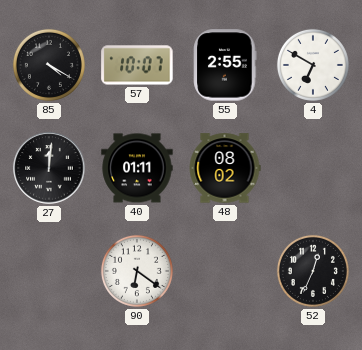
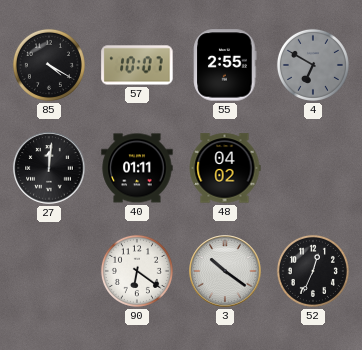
4 dial: white -> grey
48: 08:02 -> 04:02
3: none -> 10:21
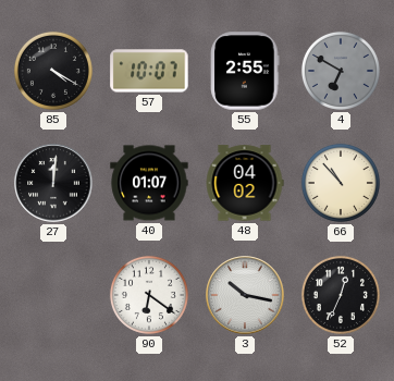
40: 01:11 -> 01:07
66: none -> 10:53
3: 10:21 -> 10:17
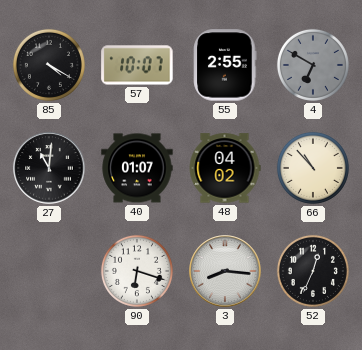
27: 12:01 -> 11:01
90: 6:21 -> 6:18
3: 10:17 -> 8:16
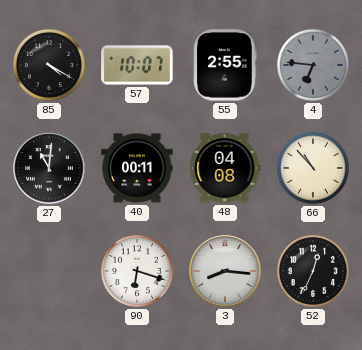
4: 6:50 -> 6:46
40: 01:07 -> 00:11
48: 04:02 -> 04:08
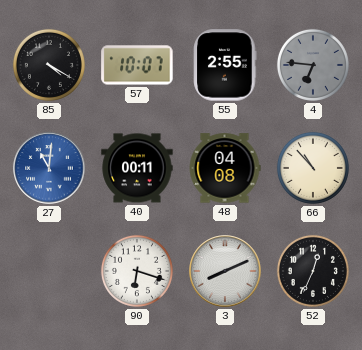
27 dial: black -> blue
3: 8:16 -> 8:11
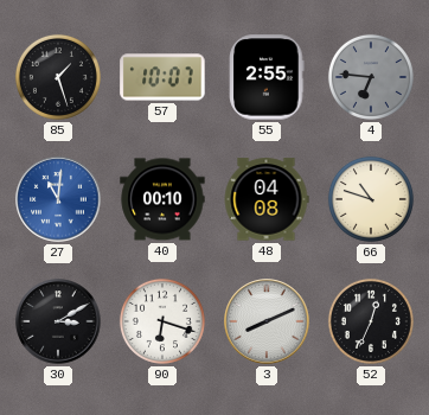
85: 4:20 -> 1:27
40: 00:11 -> 00:10
66: 10:53 -> 10:48
30: none -> 3:10
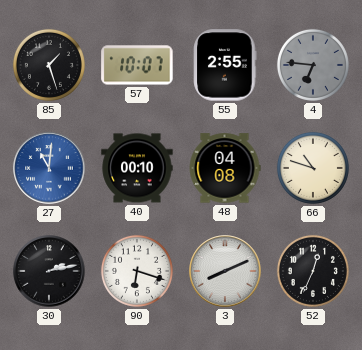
30: 3:10 -> 2:13
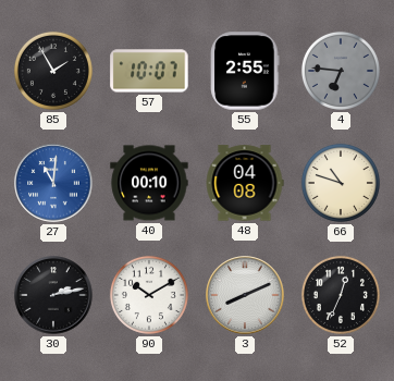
85: 1:27 -> 1:55
90: 6:18 -> 10:10
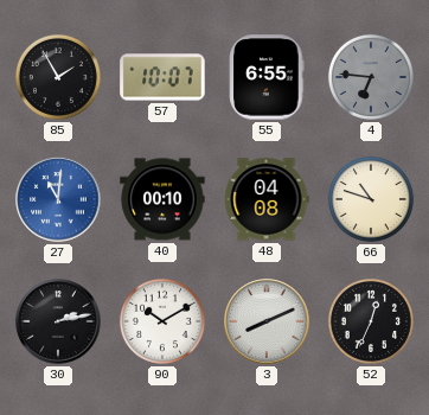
55: 2:55 -> 6:55
